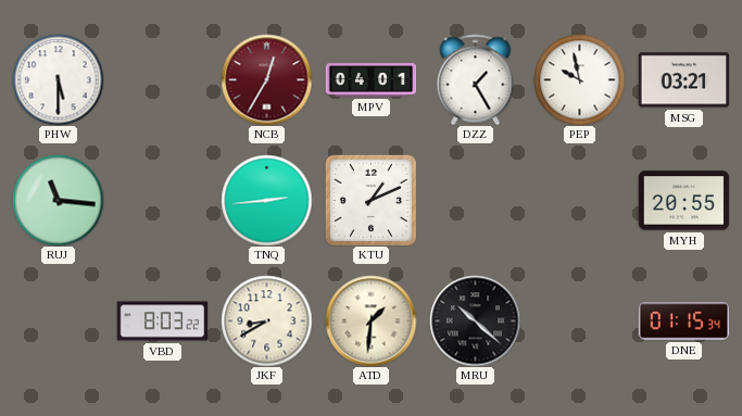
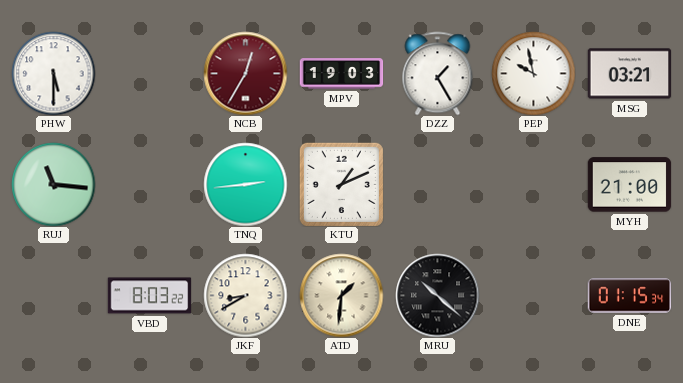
MPV: 04:01 -> 19:03
MYH: 20:55 -> 21:00
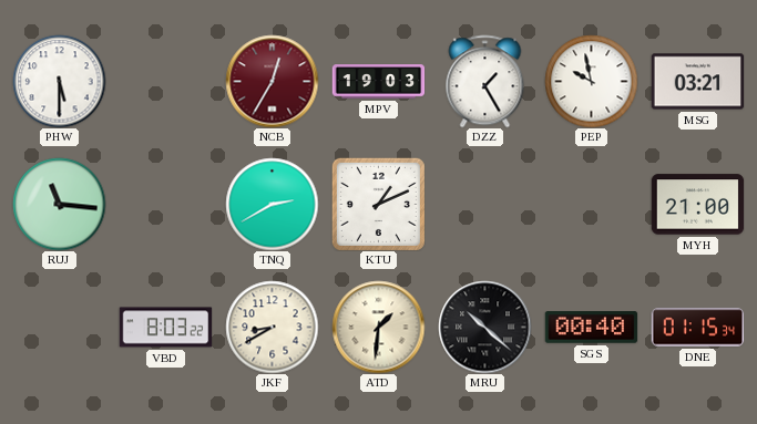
TNQ: 2:44 -> 2:40
SGS: none -> 00:40
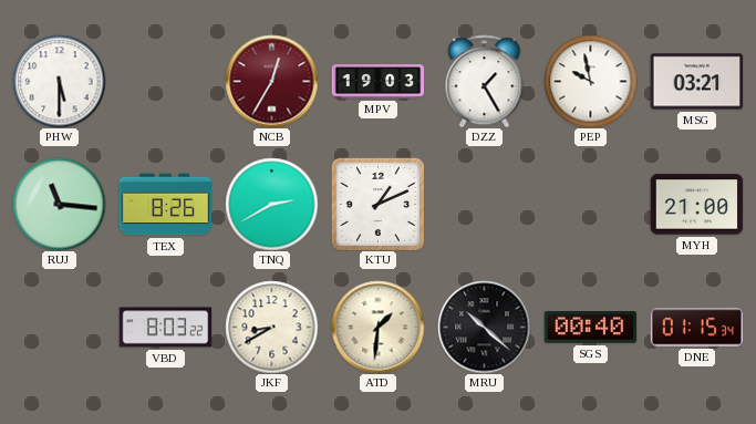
TEX: none -> 8:26
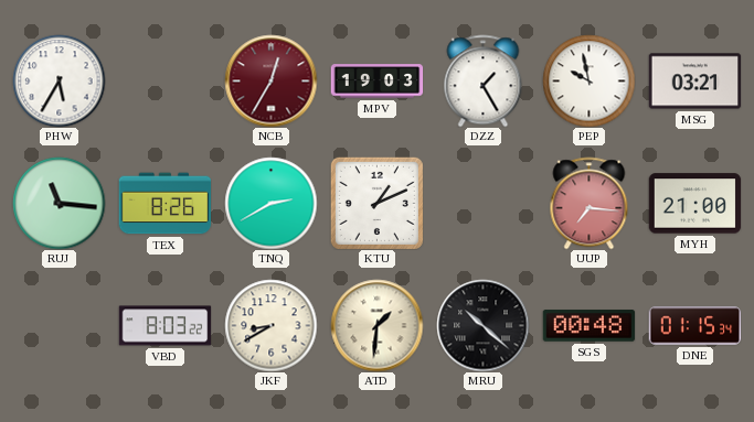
PHW: 5:30 -> 5:35
UUP: none -> 7:16
SGS: 00:40 -> 00:48
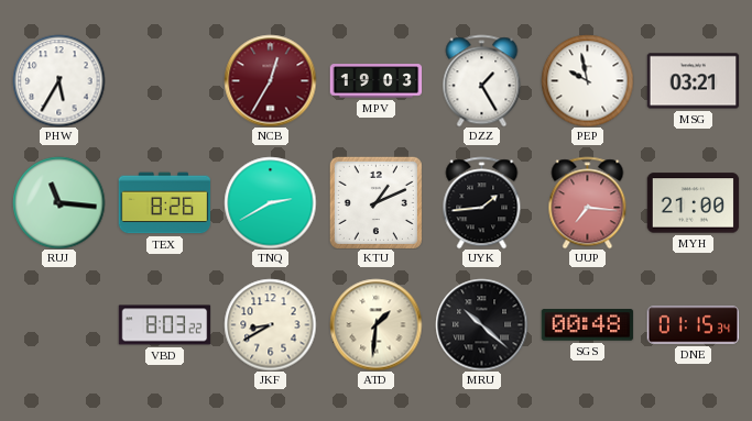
UYK: none -> 1:44
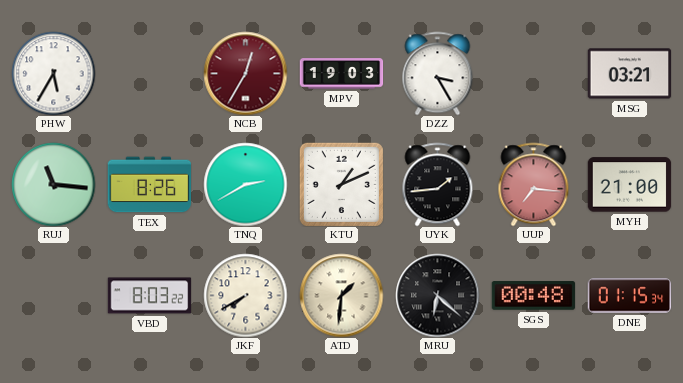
DZZ: 1:25 -> 3:25
PEP: 9:58 -> none
JKF: 8:40 -> 7:40
MRU: 10:22 -> 6:22
